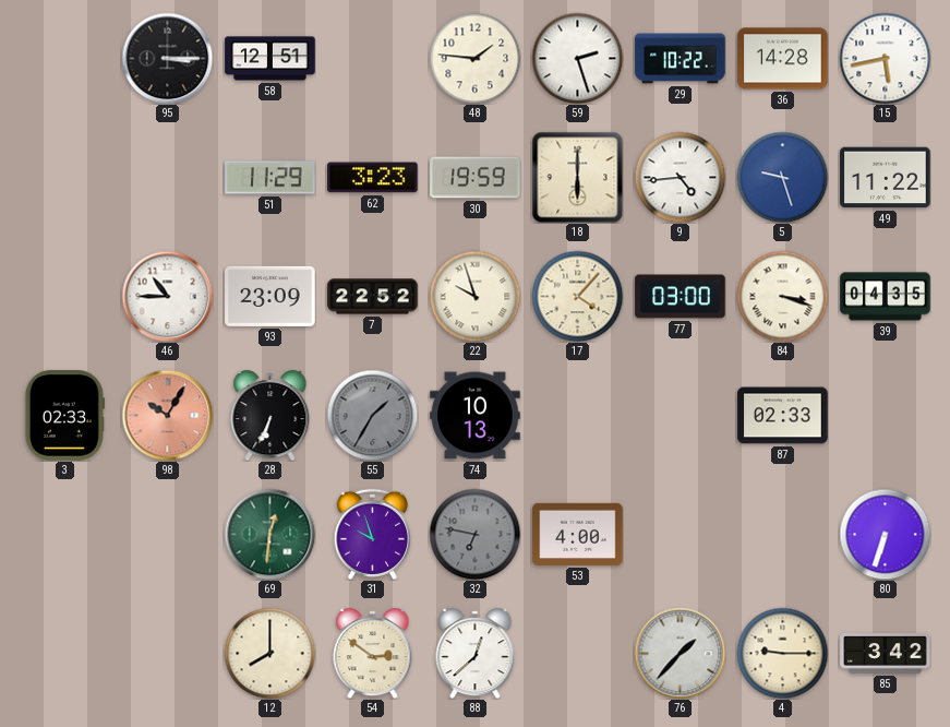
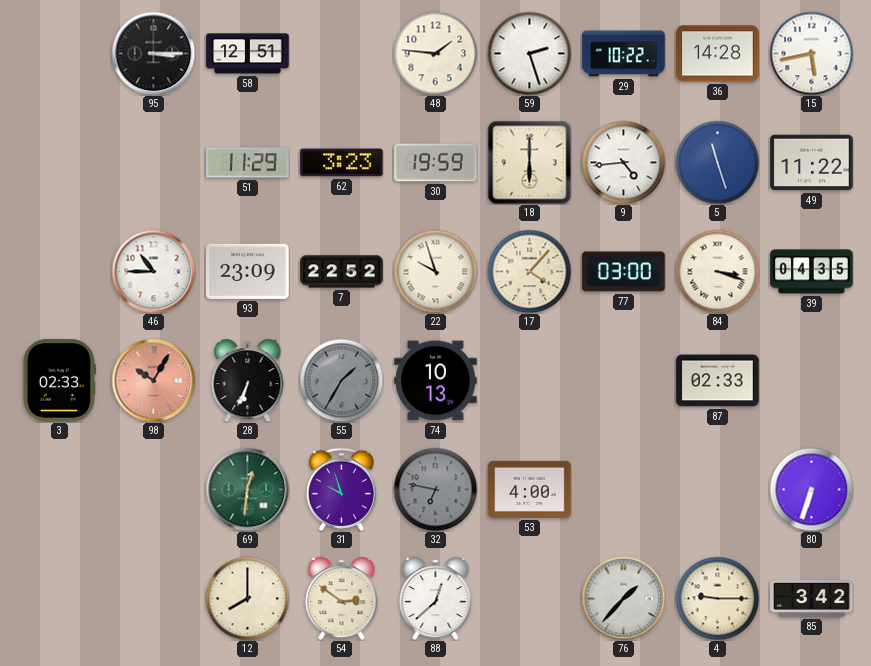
5: 9:27 -> 11:27
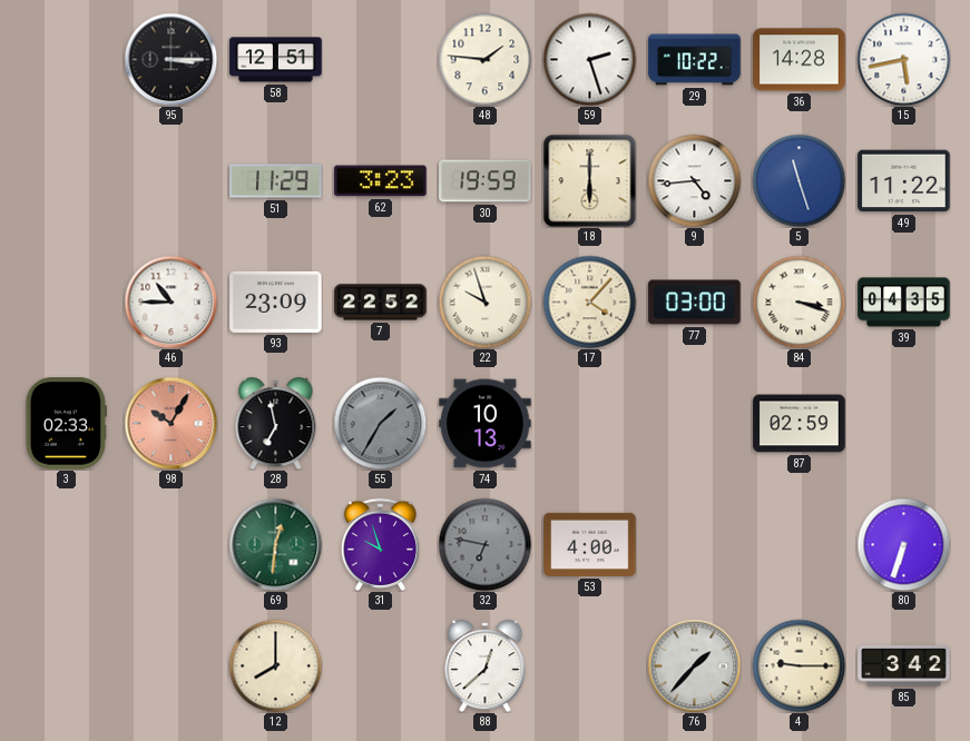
28: 6:34 -> 6:58
87: 02:33 -> 02:59
54: 2:51 -> none
